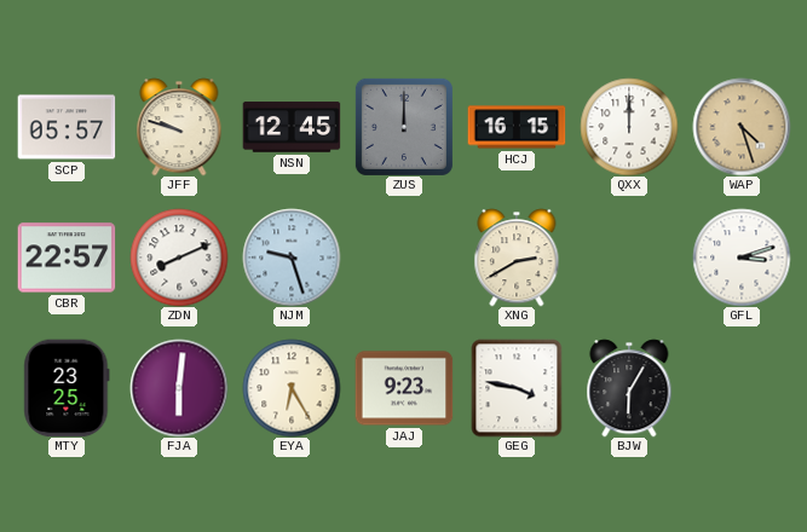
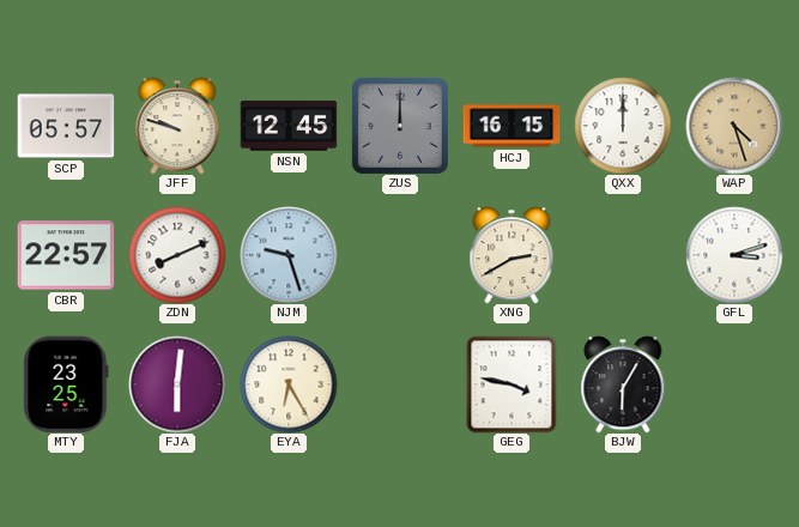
JAJ: 9:23 -> none
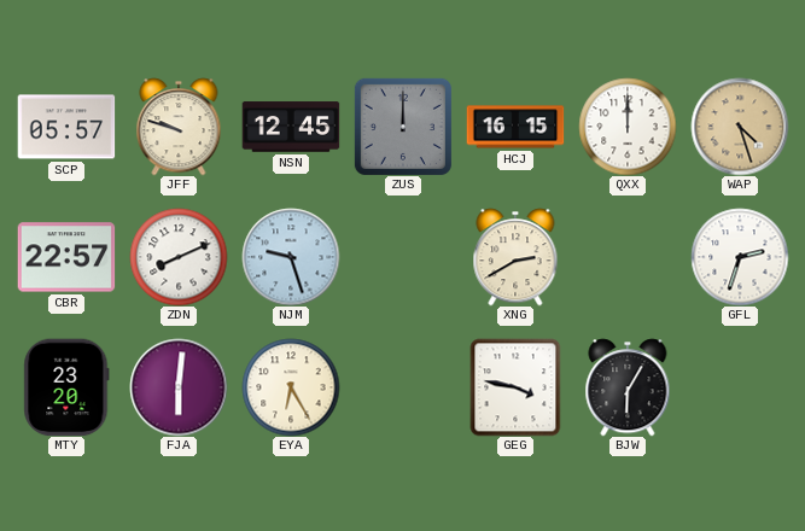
GFL: 3:12 -> 2:33
MTY: 23:25 -> 23:20
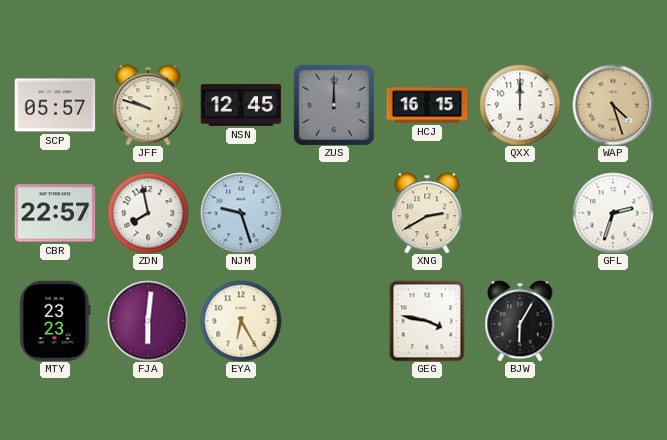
ZDN: 8:11 -> 7:58
MTY: 23:20 -> 23:23
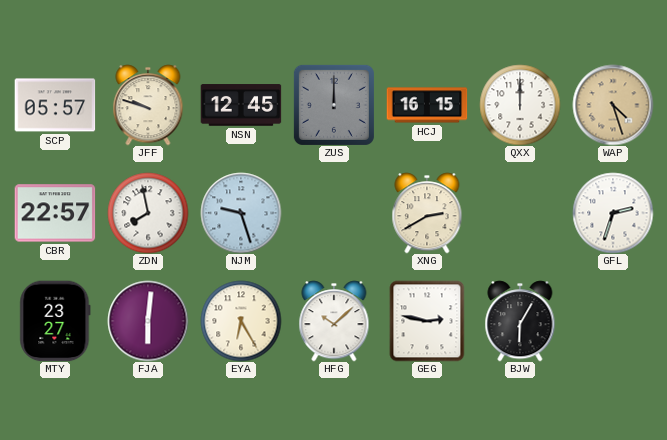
MTY: 23:23 -> 23:27
HFG: none -> 10:08
GEG: 3:47 -> 2:47
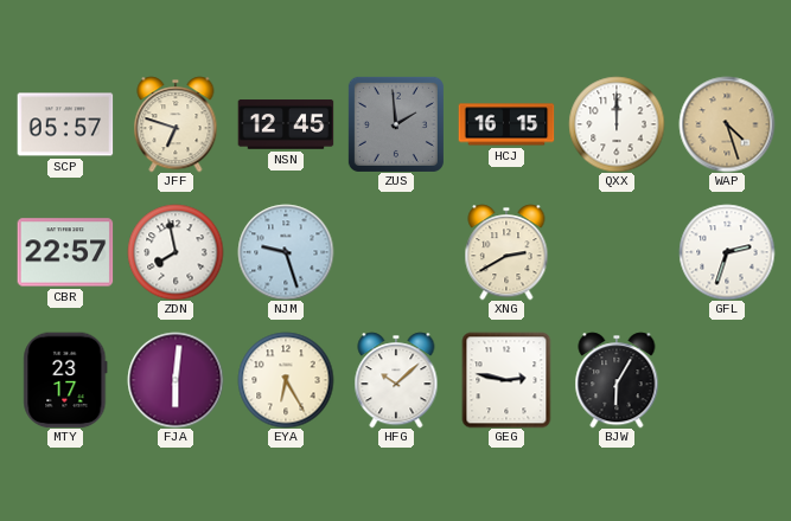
JFF: 9:48 -> 6:48
ZUS: 12:00 -> 1:59
MTY: 23:27 -> 23:17
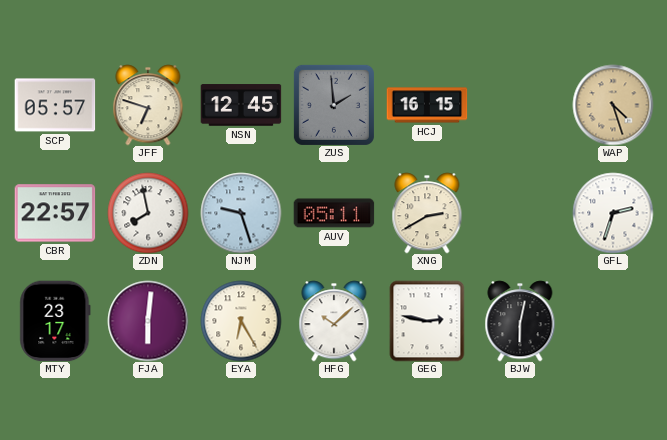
QXX: 12:00 -> none
AUV: none -> 05:11
BJW: 6:05 -> 6:02
